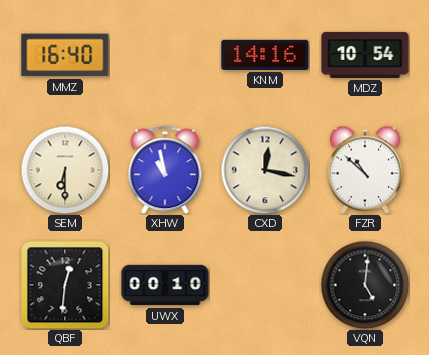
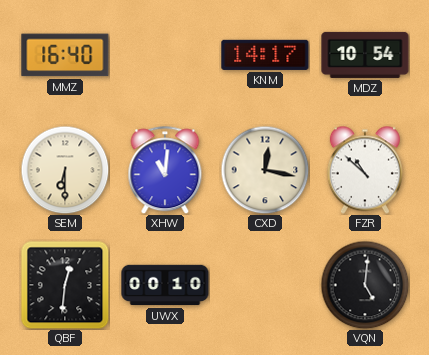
KNM: 14:16 -> 14:17
XHW: 10:58 -> 11:01
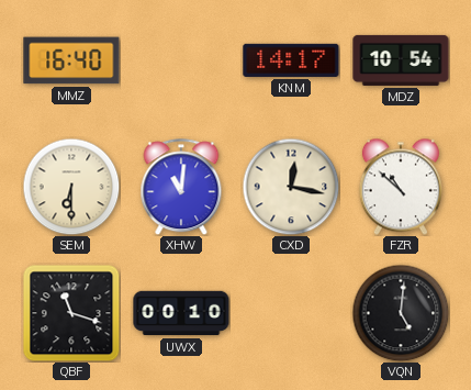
QBF: 12:31 -> 11:18
